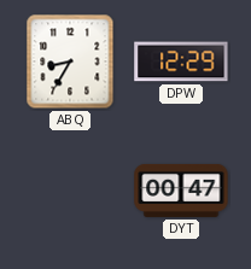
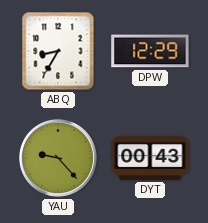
YAU: none -> 9:23
DYT: 00:47 -> 00:43
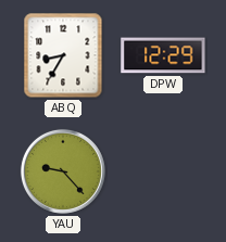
DYT: 00:43 -> none
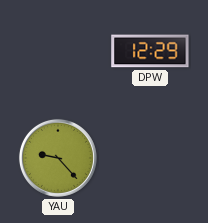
ABQ: 8:35 -> none
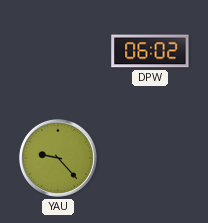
DPW: 12:29 -> 06:02
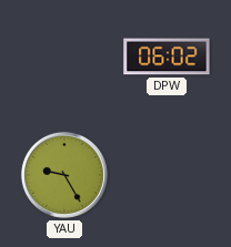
YAU: 9:23 -> 9:25
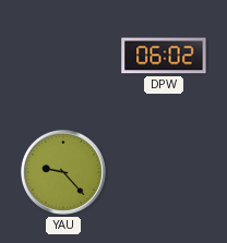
YAU: 9:25 -> 9:23
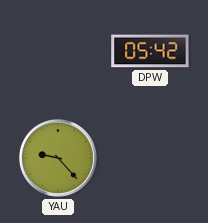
DPW: 06:02 -> 05:42
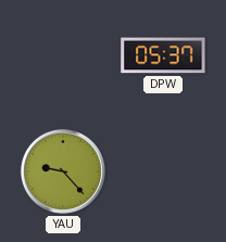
DPW: 05:42 -> 05:37
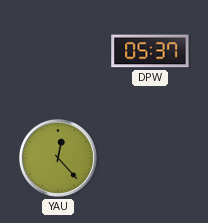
YAU: 9:23 -> 12:23
